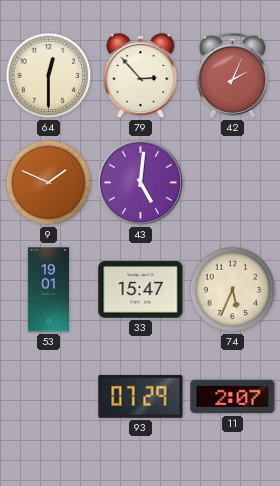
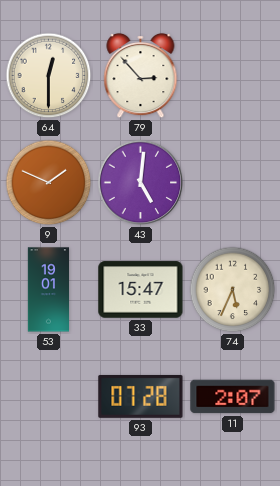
42: 2:04 -> none
93: 07:29 -> 07:28
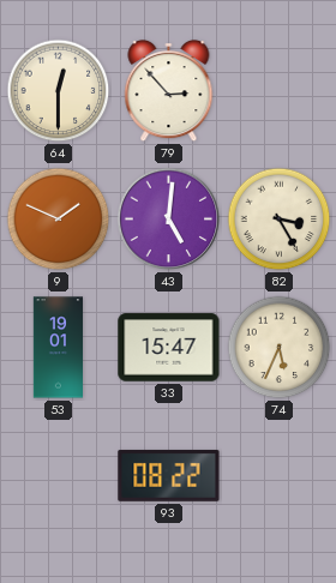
82: none -> 3:25
93: 07:28 -> 08:22
11: 2:07 -> none
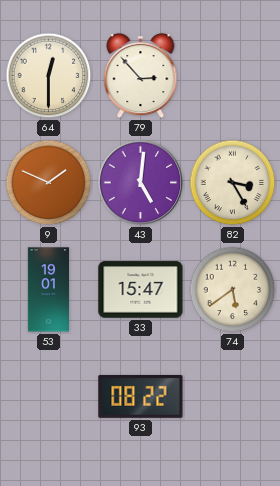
74: 5:34 -> 5:39
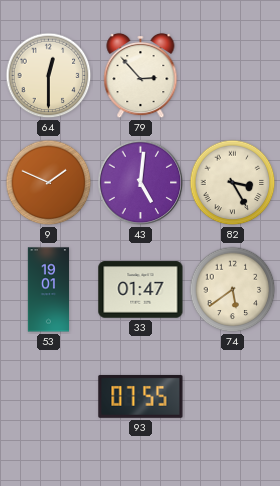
33: 15:47 -> 01:47
93: 08:22 -> 07:55
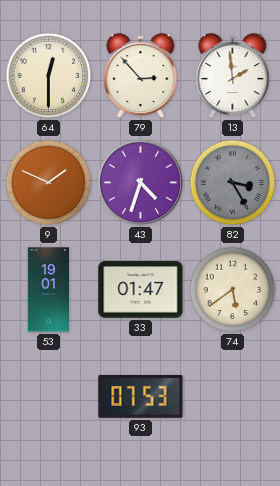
13: none -> 1:59
43: 5:01 -> 4:33
82 dial: cream -> grey
93: 07:55 -> 07:53
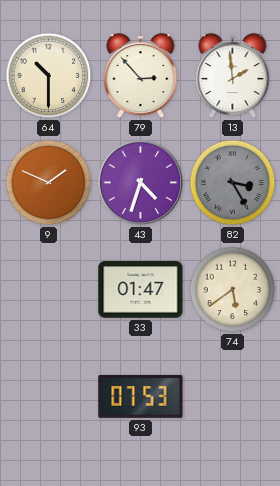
64: 12:30 -> 10:30
53: 19:01 -> none
